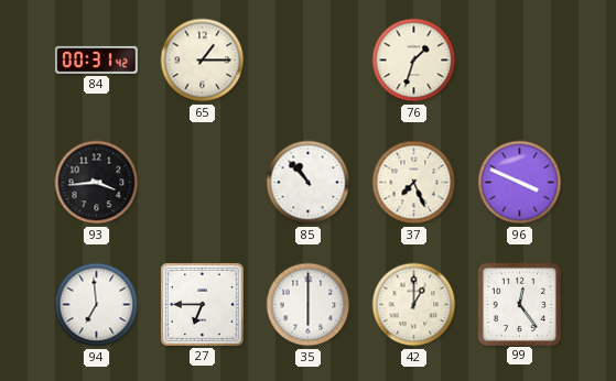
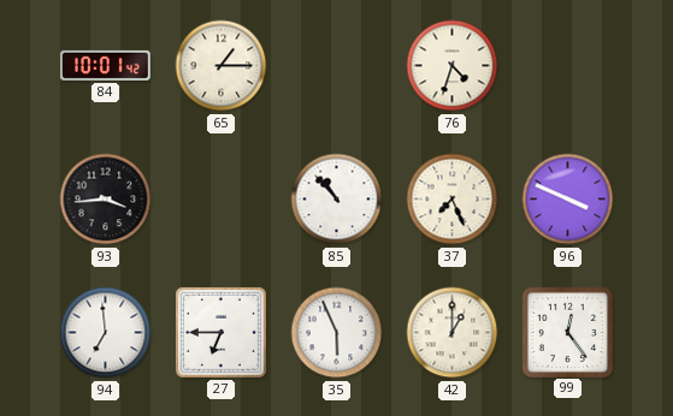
84: 00:31 -> 10:01
76: 1:33 -> 4:33
35: 6:00 -> 5:56
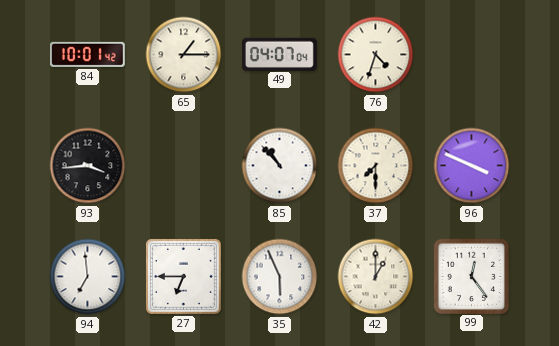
49: none -> 04:07
37: 7:26 -> 7:30
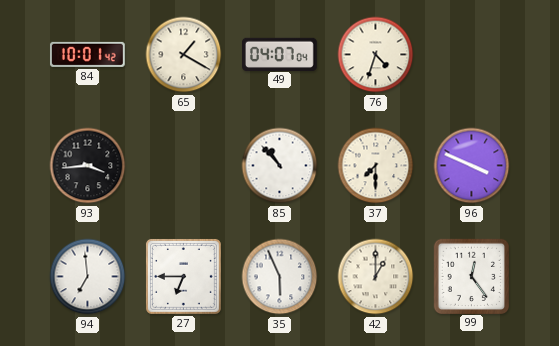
65: 1:15 -> 1:20
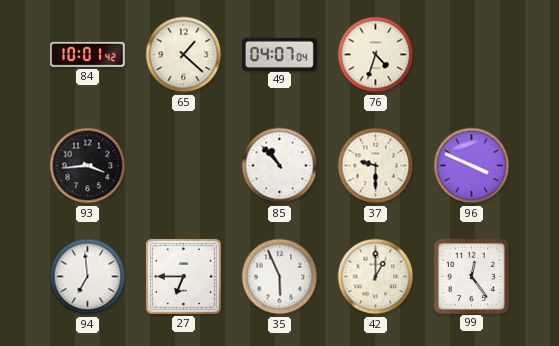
65: 1:20 -> 1:22
37: 7:30 -> 9:30
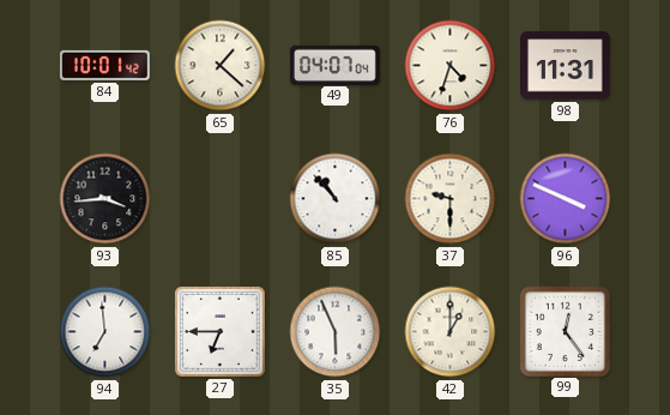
98: none -> 11:31
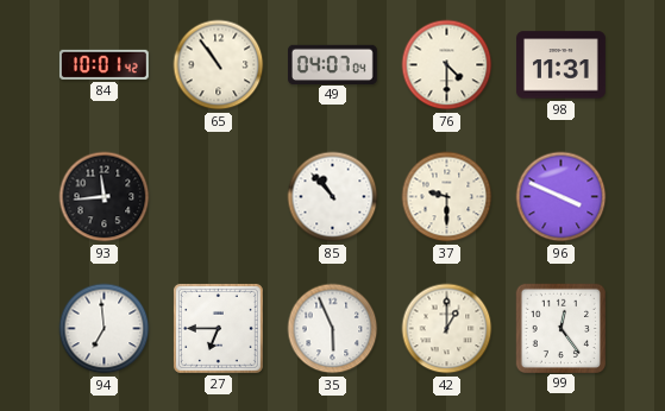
65: 1:22 -> 10:54
76: 4:33 -> 4:30
93: 3:44 -> 11:44
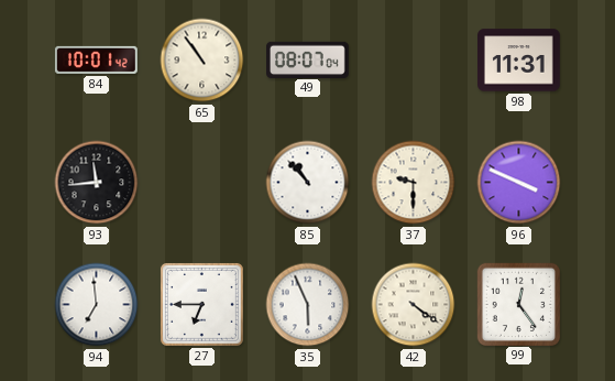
49: 04:07 -> 08:07
76: 4:30 -> none
42: 1:00 -> 4:21
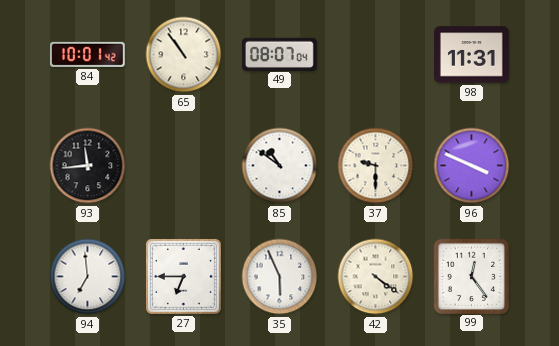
85: 10:53 -> 10:51
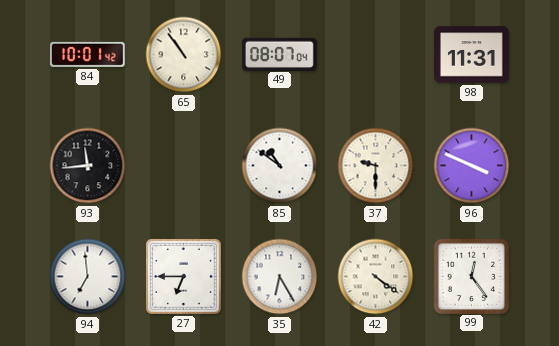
35: 5:56 -> 6:25
